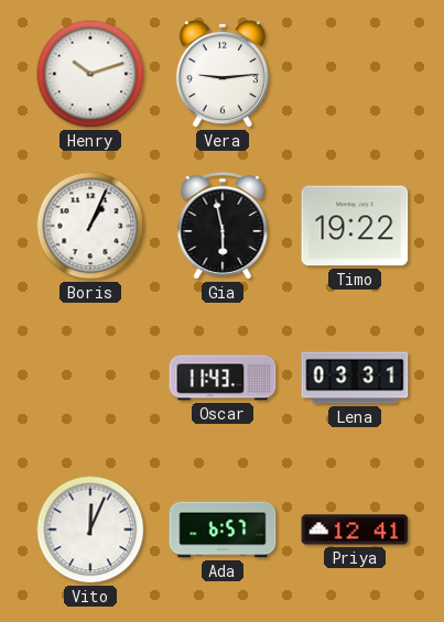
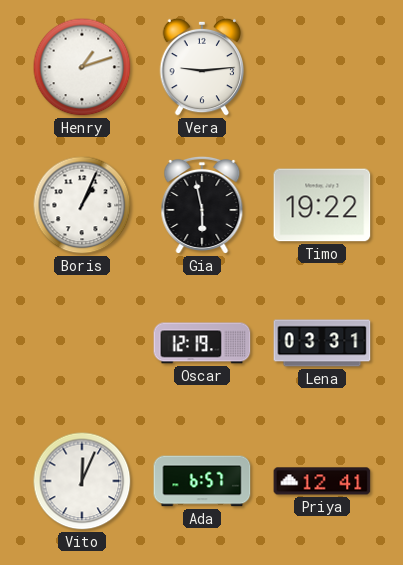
Henry: 10:12 -> 1:12
Oscar: 11:43 -> 12:19
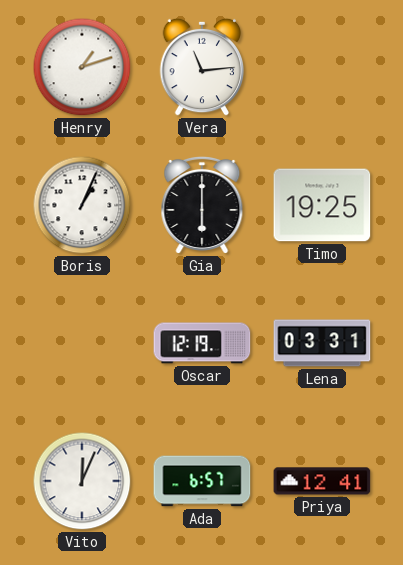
Vera: 9:14 -> 11:14
Gia: 5:58 -> 6:00
Timo: 19:22 -> 19:25
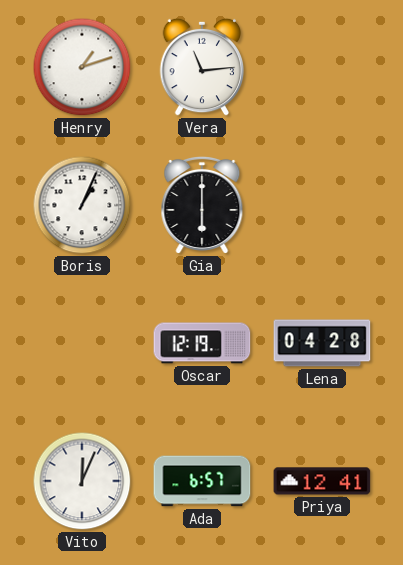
Timo: 19:25 -> none
Lena: 03:31 -> 04:28
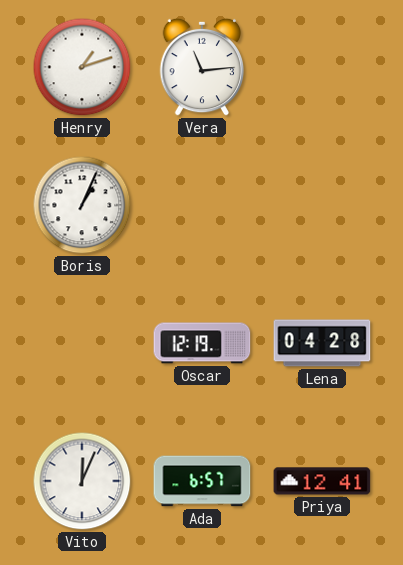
Gia: 6:00 -> none
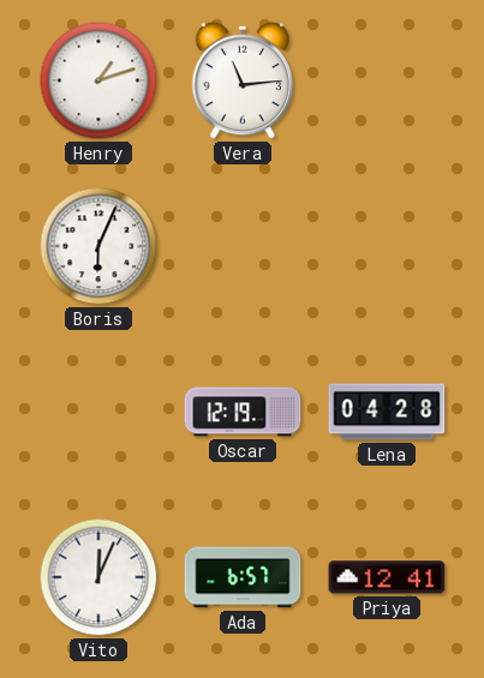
Boris: 1:04 -> 6:04
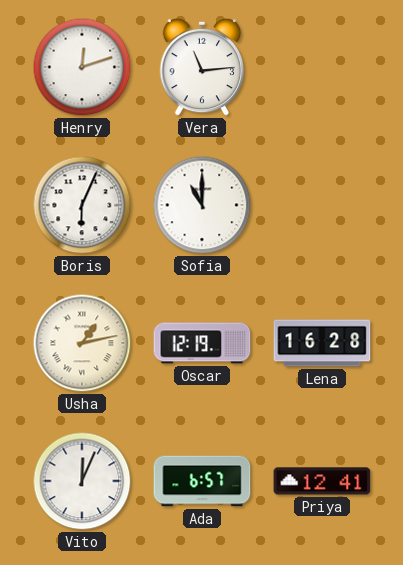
Henry: 1:12 -> 12:12
Sofia: none -> 11:00
Usha: none -> 1:13
Lena: 04:28 -> 16:28
